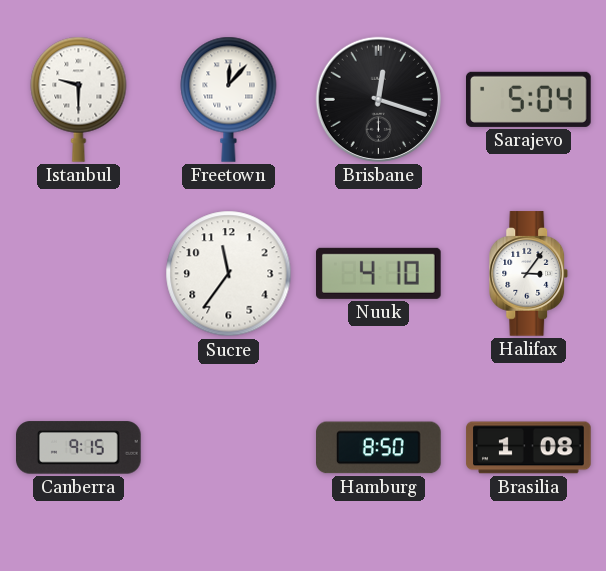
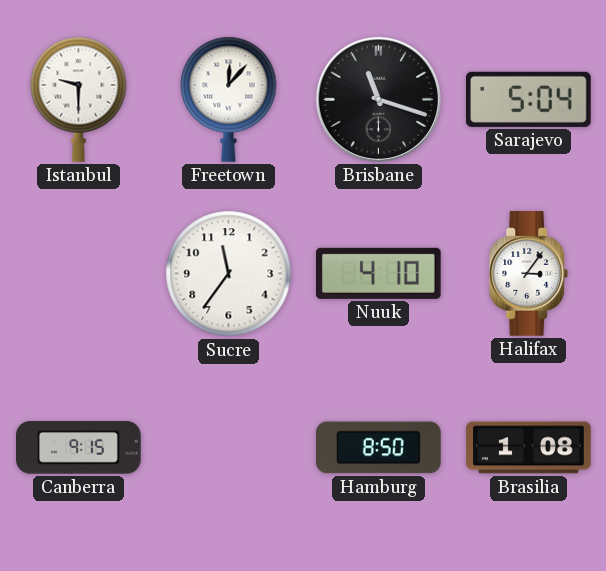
Brisbane: 12:18 -> 11:18
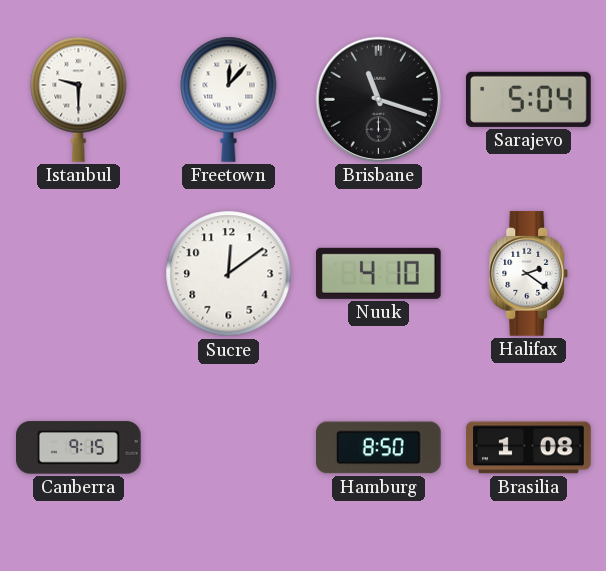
Sucre: 11:36 -> 12:09
Halifax: 3:06 -> 2:21
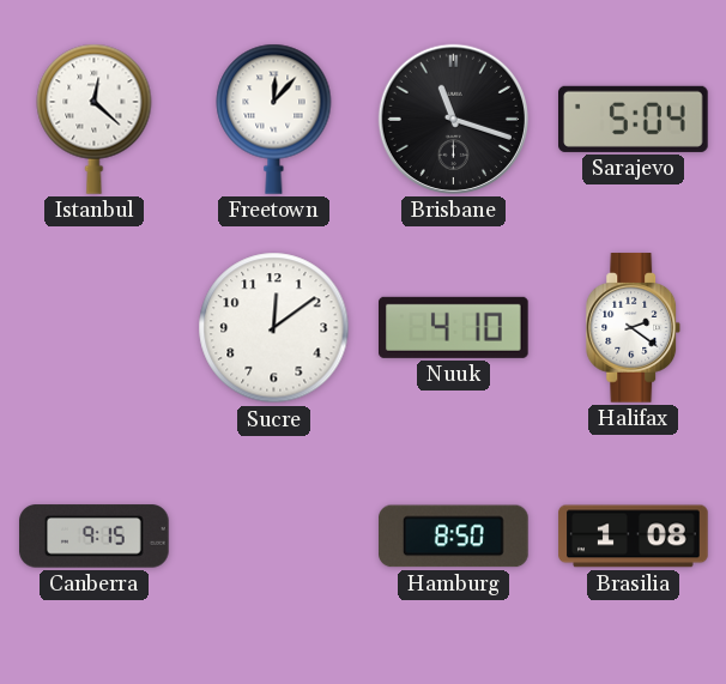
Istanbul: 9:30 -> 12:22
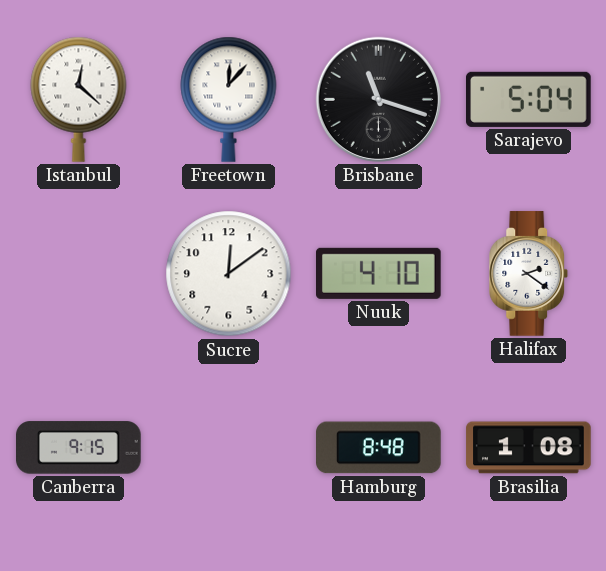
Hamburg: 8:50 -> 8:48
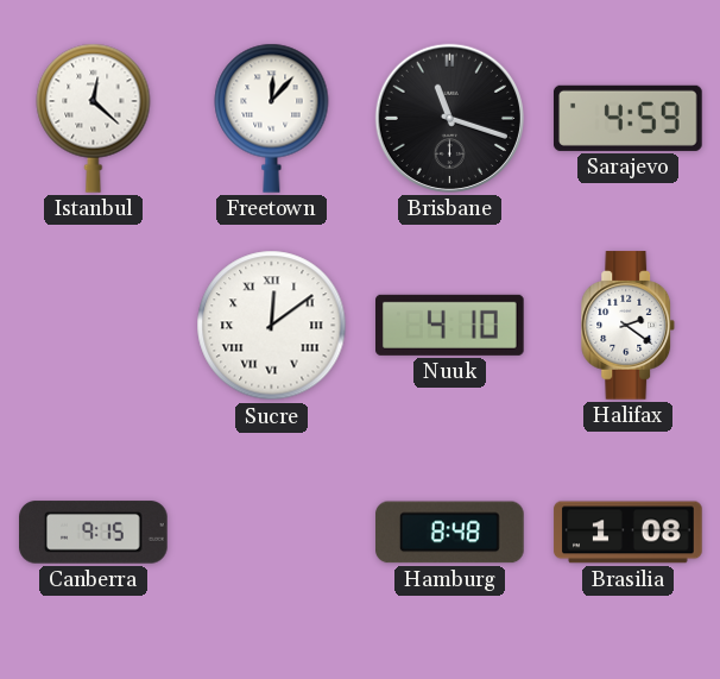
Sarajevo: 5:04 -> 4:59
Sucre numerals: Arabic -> Roman
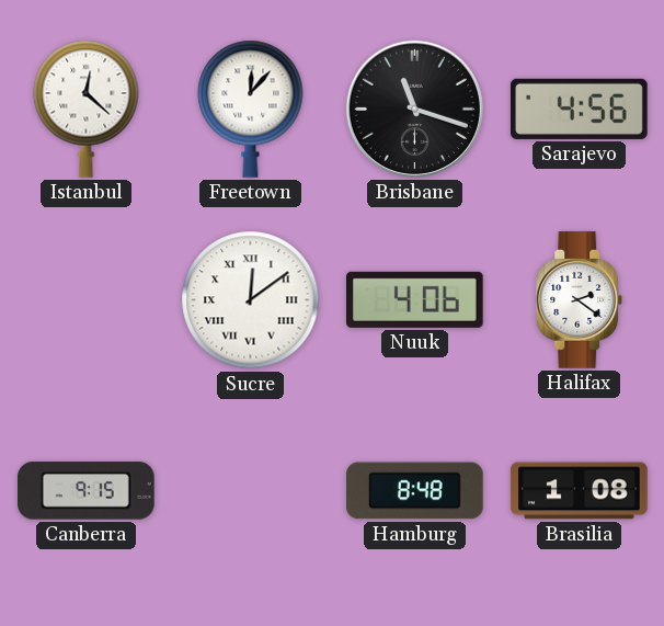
Sarajevo: 4:59 -> 4:56
Nuuk: 4:10 -> 4:06
